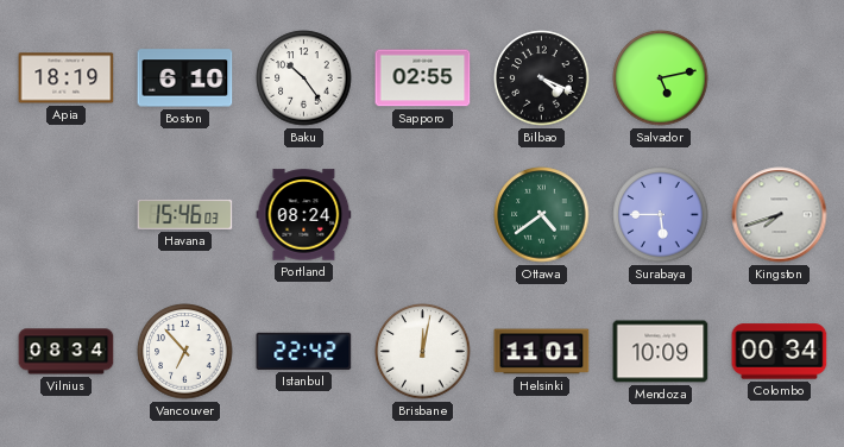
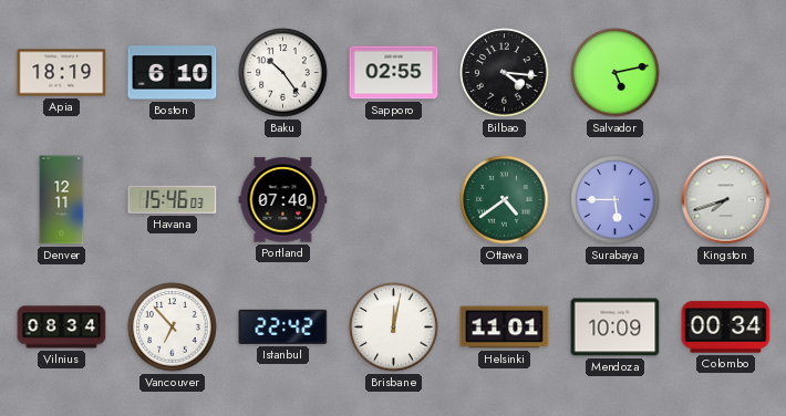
Bilbao: 4:19 -> 4:16
Denver: none -> 12:11
Portland: 08:24 -> 07:40
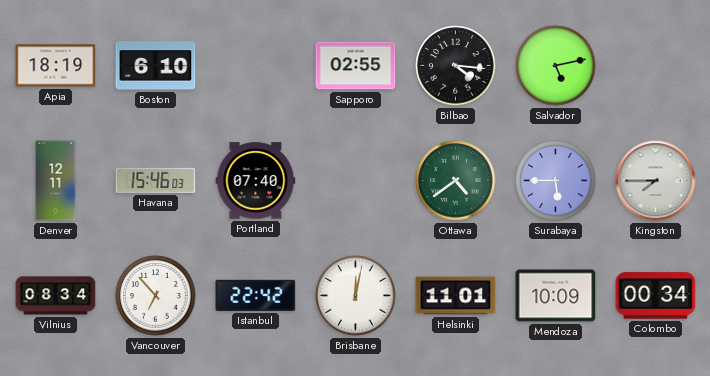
Baku: 10:24 -> none
Kingston: 7:42 -> 7:45
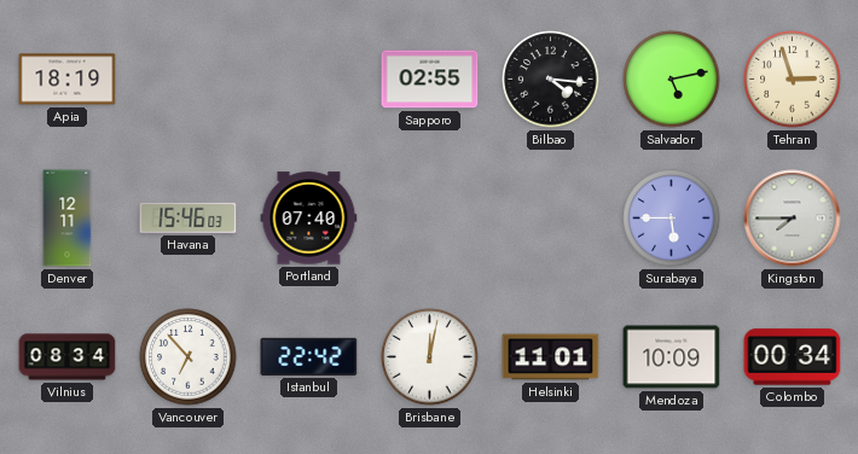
Boston: 6:10 -> none
Tehran: none -> 2:57
Ottawa: 4:39 -> none
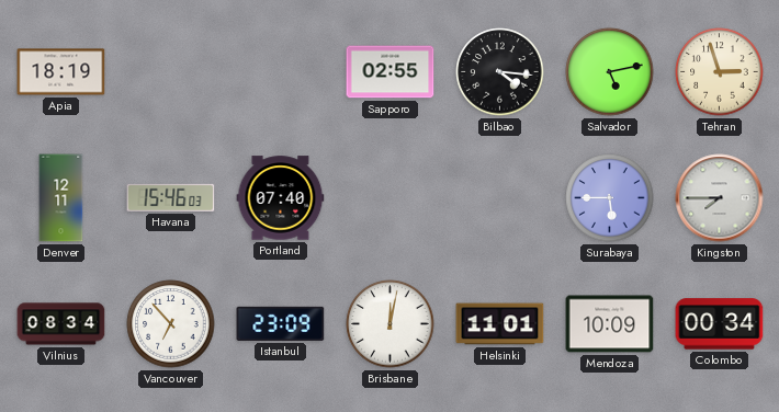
Istanbul: 22:42 -> 23:09
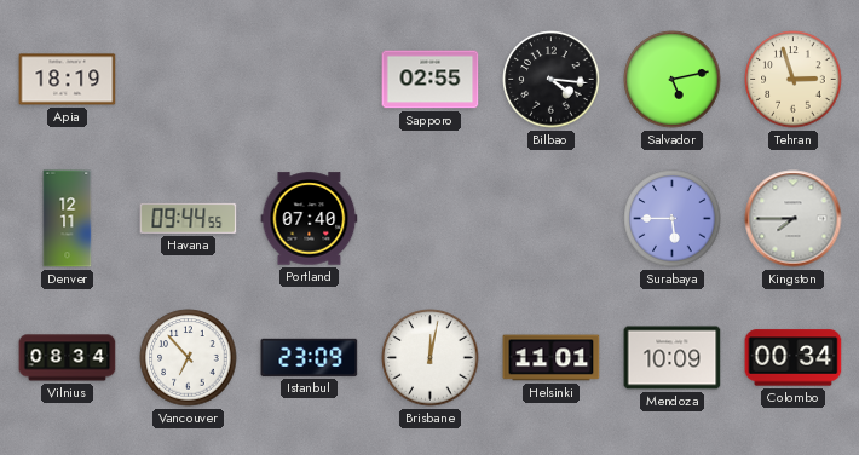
Havana: 15:46 -> 09:44
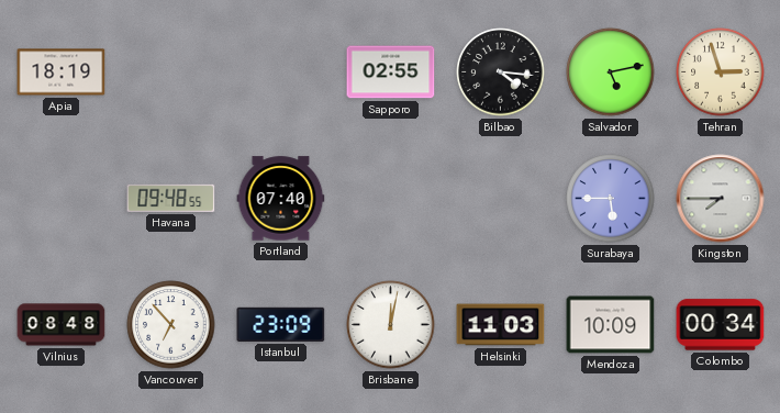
Denver: 12:11 -> none
Havana: 09:44 -> 09:48
Vilnius: 08:34 -> 08:48
Helsinki: 11:01 -> 11:03
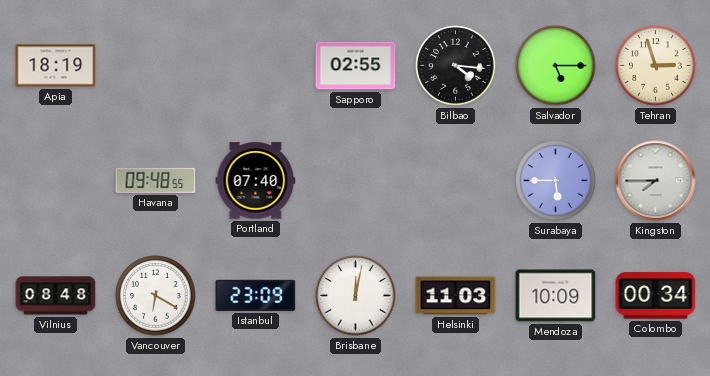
Salvador: 5:13 -> 5:15
Vancouver: 6:53 -> 6:20
